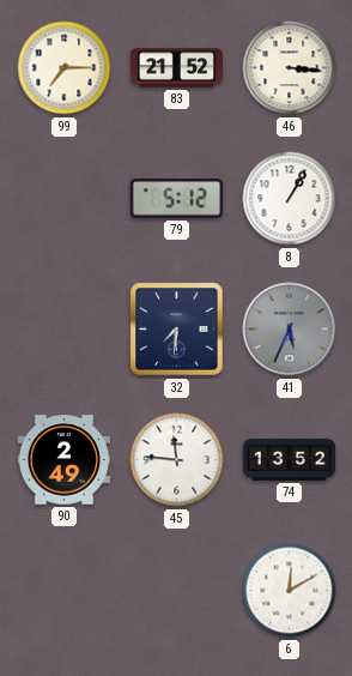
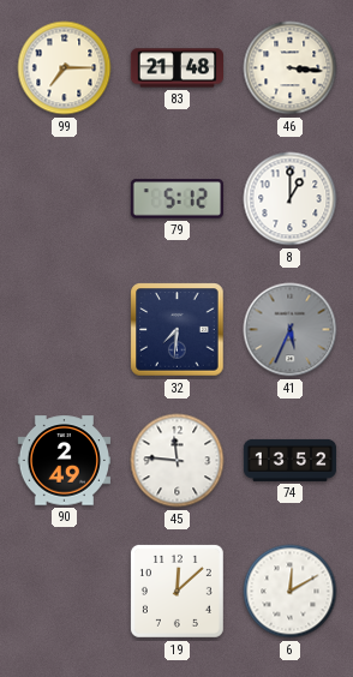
83: 21:52 -> 21:48
8: 1:05 -> 1:00
19: none -> 12:08
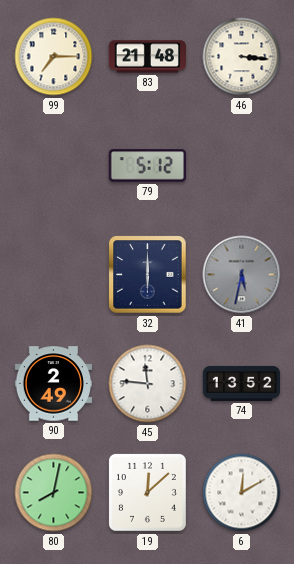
8: 1:00 -> none
32: 7:31 -> 6:00
41: 5:34 -> 5:32
80: none -> 8:02
